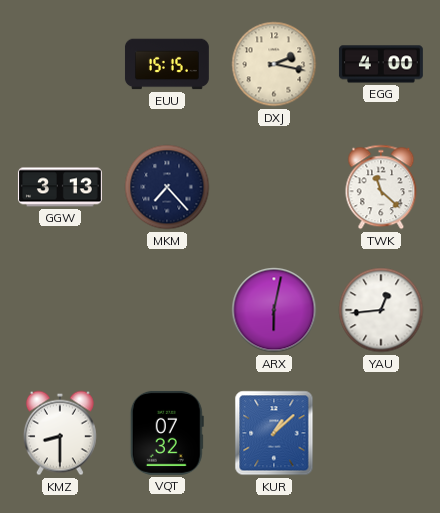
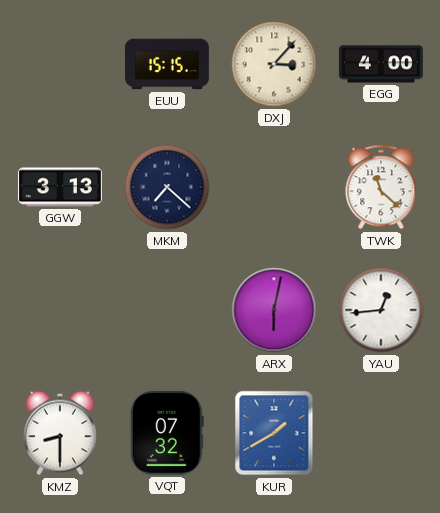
DXJ: 2:17 -> 3:07
MKM: 7:23 -> 7:22
KUR: 1:08 -> 1:40
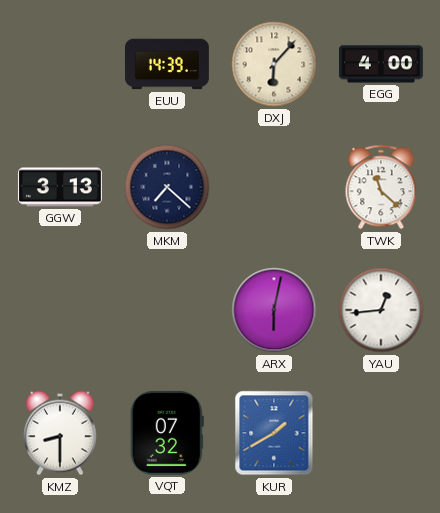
EUU: 15:15 -> 14:39
DXJ: 3:07 -> 6:07
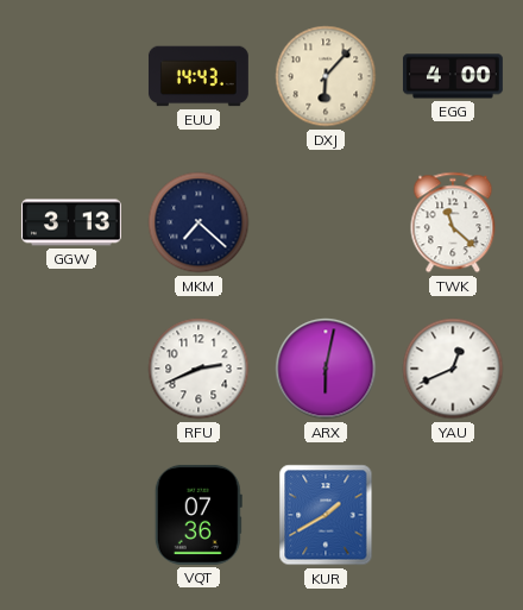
EUU: 14:39 -> 14:43
RFU: none -> 2:41
YAU: 12:44 -> 12:41
KMZ: 8:30 -> none
VQT: 07:32 -> 07:36
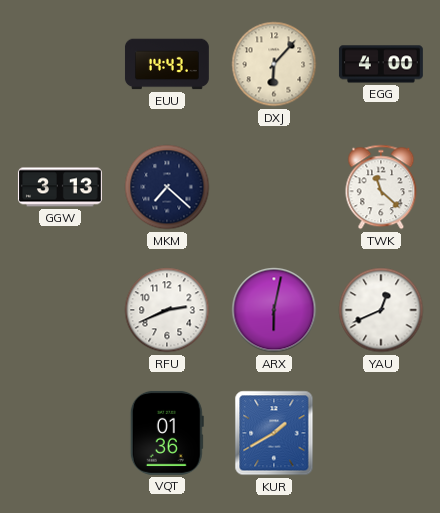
VQT: 07:36 -> 01:36
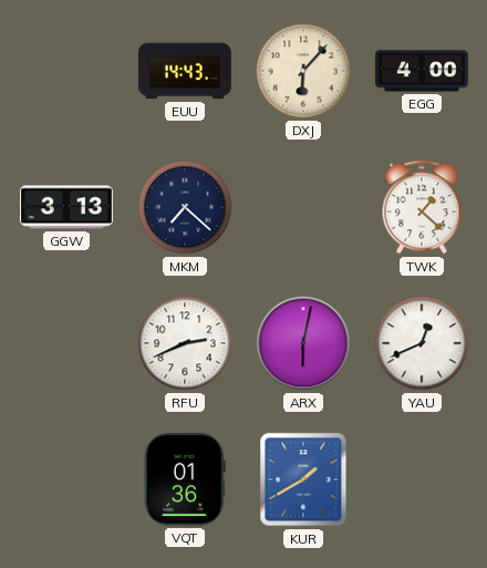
TWK: 11:22 -> 1:22
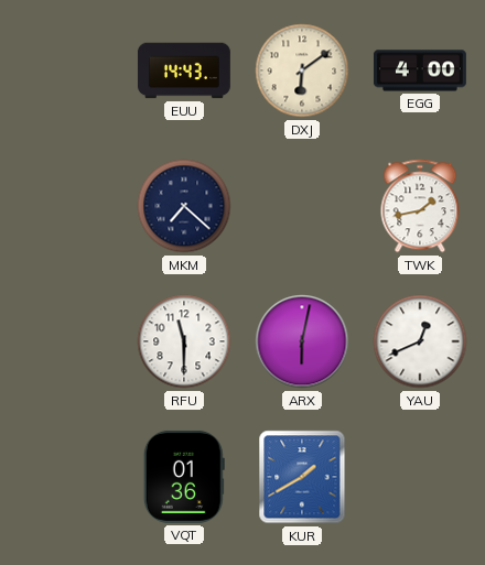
DXJ: 6:07 -> 6:09
GGW: 3:13 -> none
TWK: 1:22 -> 1:43
RFU: 2:41 -> 11:30
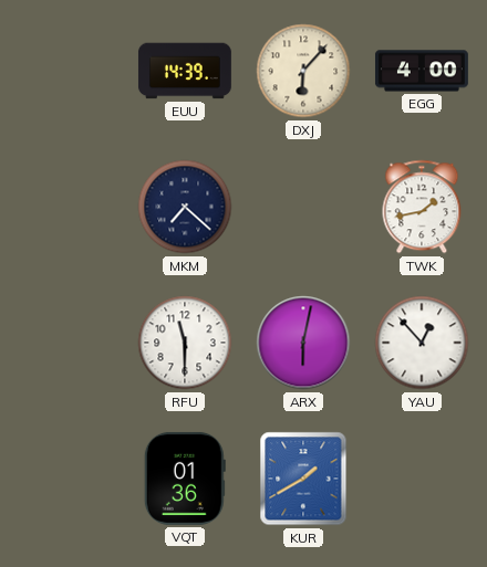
EUU: 14:43 -> 14:39
DXJ: 6:09 -> 6:07
YAU: 12:41 -> 12:53
